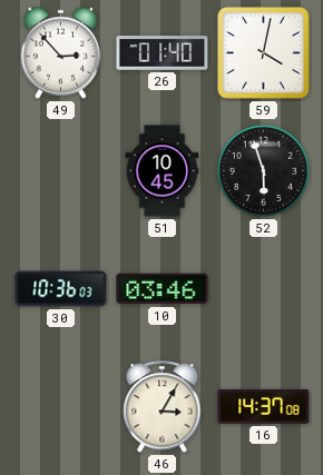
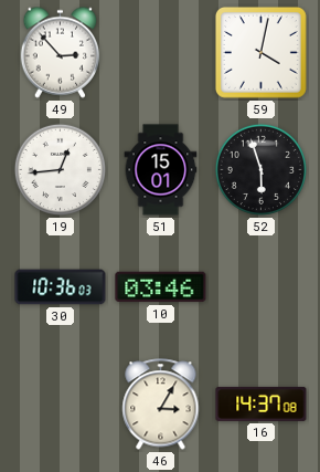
26: 01:40 -> none
19: none -> 12:44
51: 10:45 -> 15:01
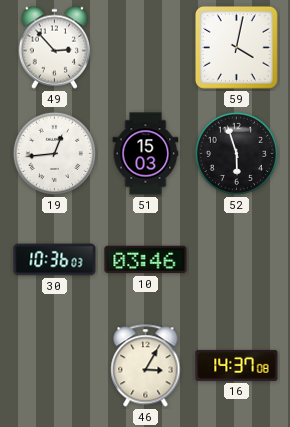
51: 15:01 -> 15:03
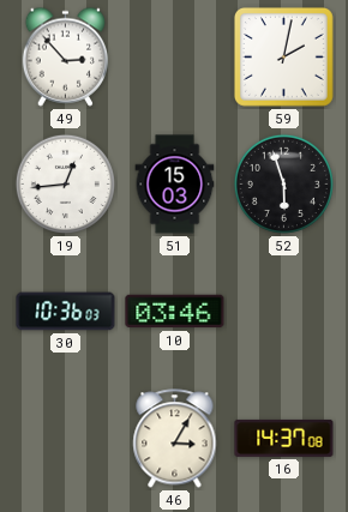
59: 4:02 -> 2:02
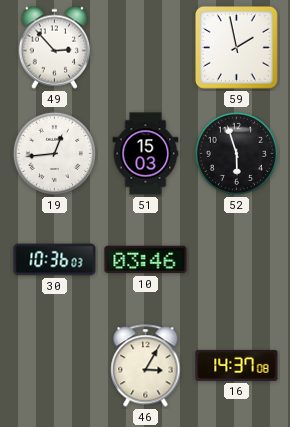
59: 2:02 -> 1:58
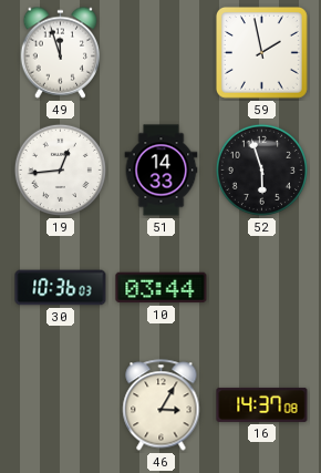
49: 2:53 -> 11:57
51: 15:03 -> 14:33
10: 03:46 -> 03:44
